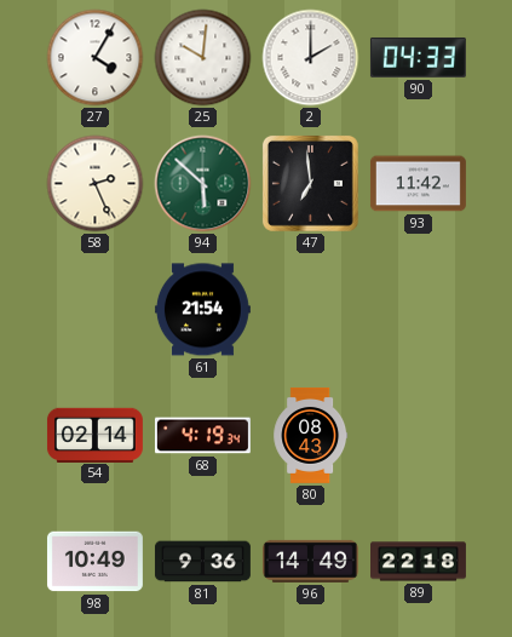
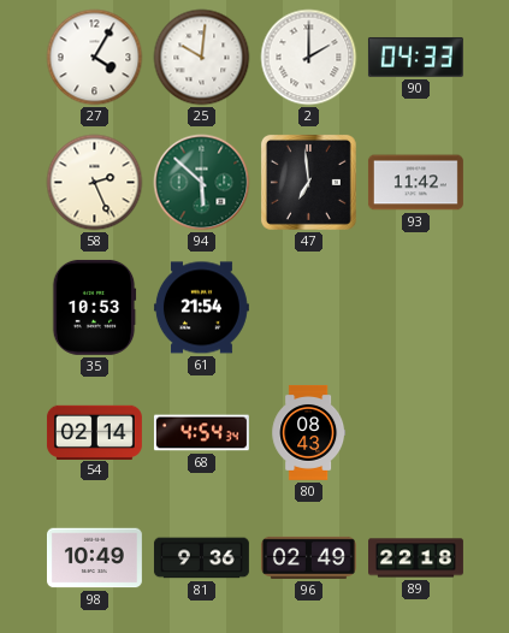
35: none -> 10:53
68: 4:19 -> 4:54
96: 14:49 -> 02:49
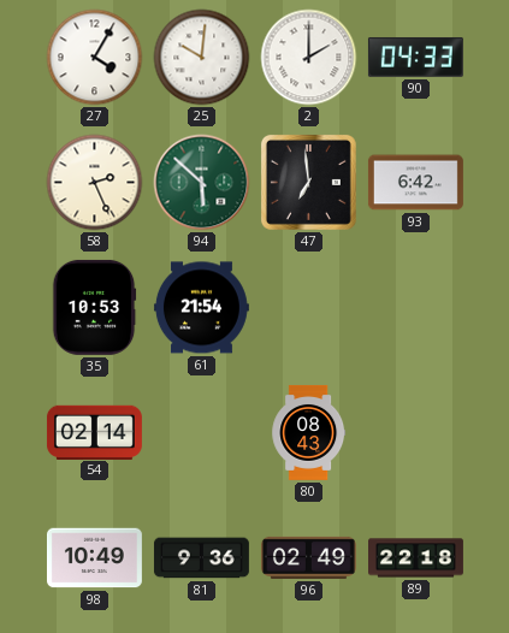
93: 11:42 -> 6:42
68: 4:54 -> none
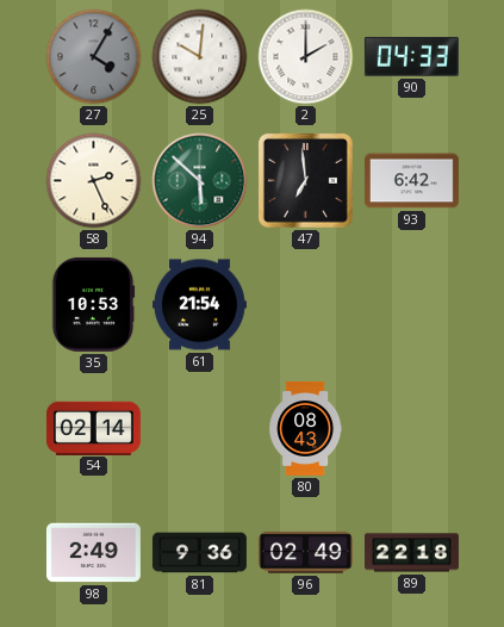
27 dial: white -> grey
98: 10:49 -> 2:49
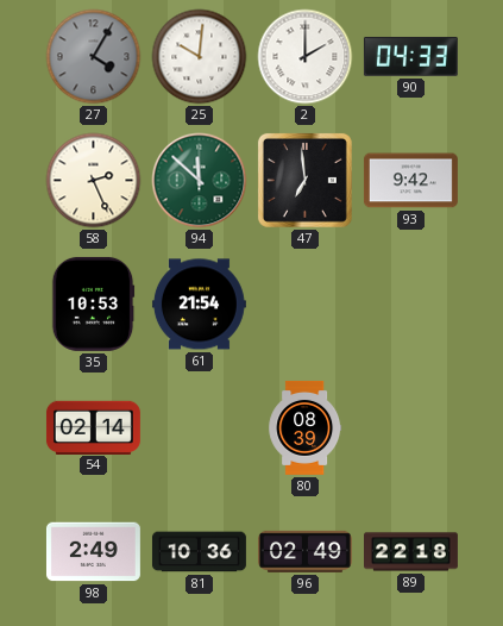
94: 5:52 -> 11:52
93: 6:42 -> 9:42
80: 08:43 -> 08:39
81: 9:36 -> 10:36
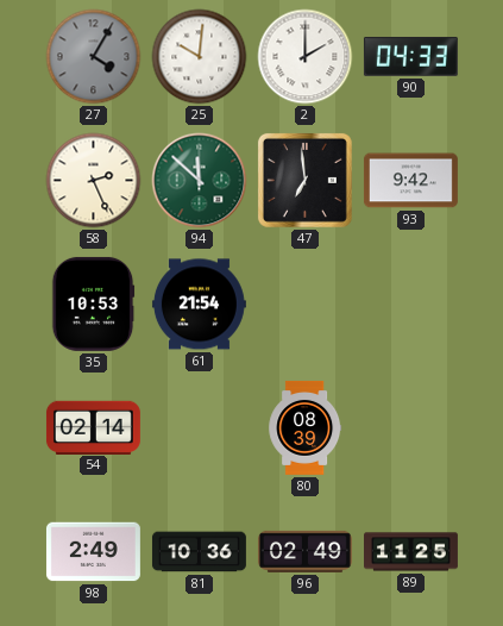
89: 22:18 -> 11:25
